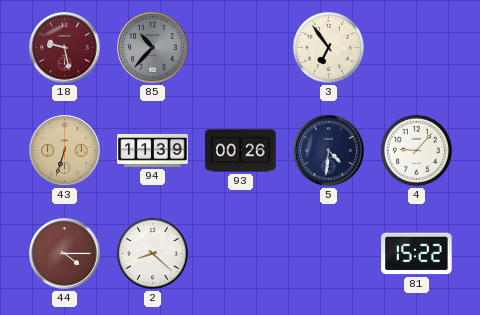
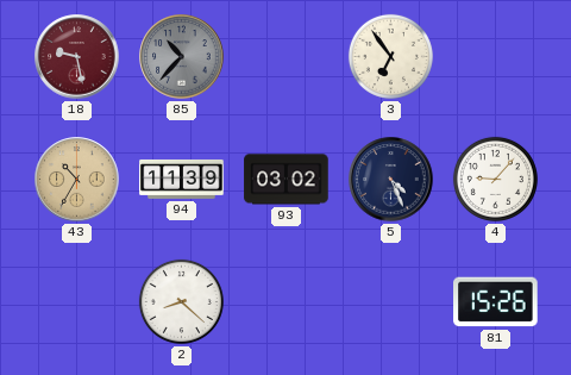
43: 6:33 -> 10:35
93: 00:26 -> 03:02
5: 4:31 -> 4:26
44: 4:15 -> none
81: 15:22 -> 15:26
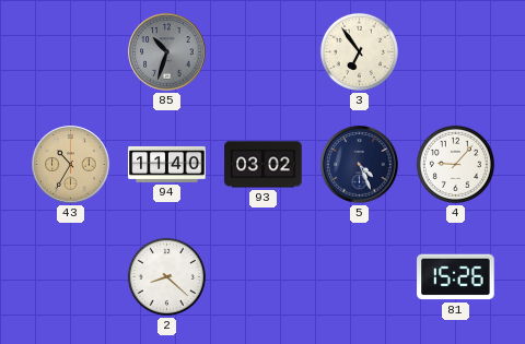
18: 9:28 -> none
85: 10:37 -> 10:33
94: 11:39 -> 11:40
